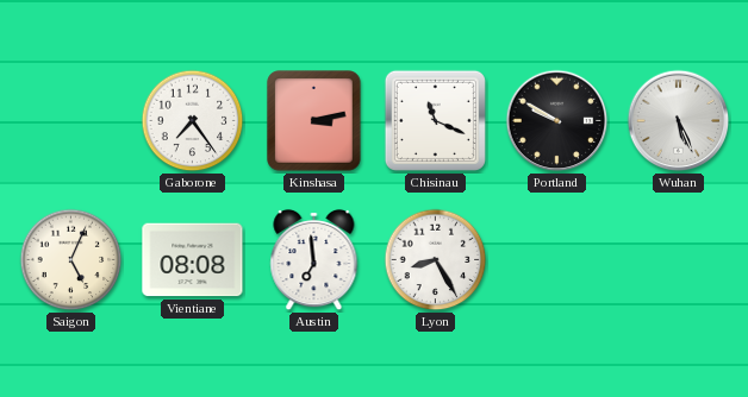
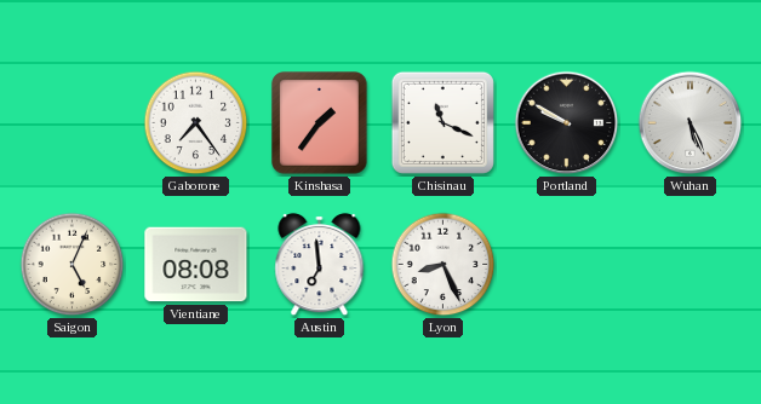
Kinshasa: 3:13 -> 1:36
Lyon: 8:25 -> 8:26
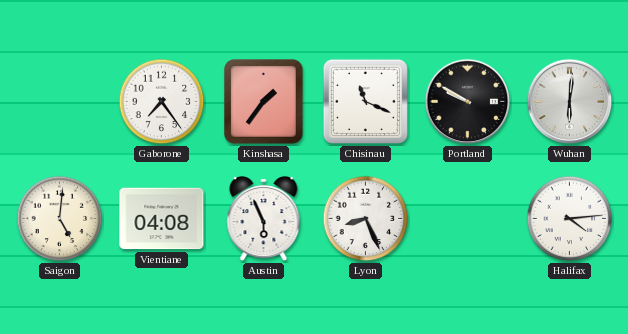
Wuhan: 5:26 -> 6:01
Saigon: 5:04 -> 5:01
Vientiane: 08:08 -> 04:08
Austin: 6:59 -> 5:56
Halifax: none -> 4:14
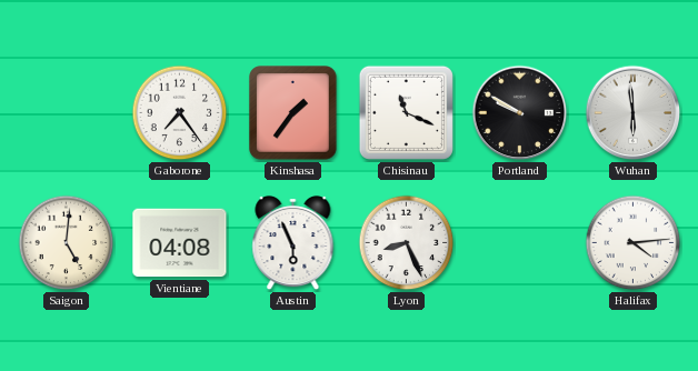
Wuhan: 6:01 -> 5:59
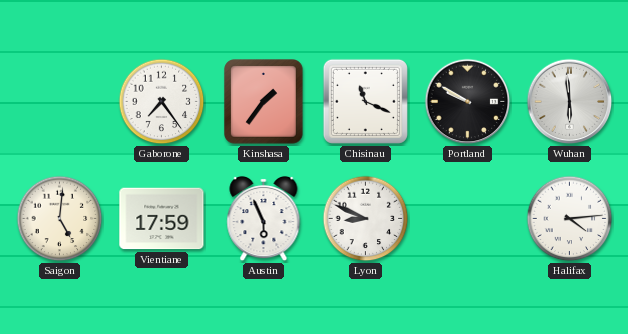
Vientiane: 04:08 -> 17:59
Lyon: 8:26 -> 8:49
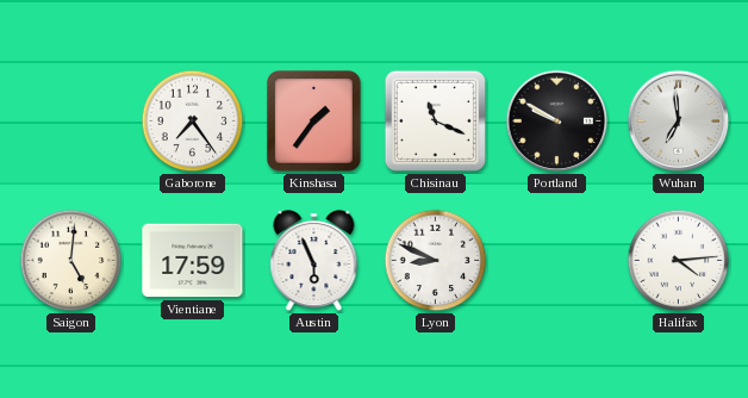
Wuhan: 5:59 -> 6:59
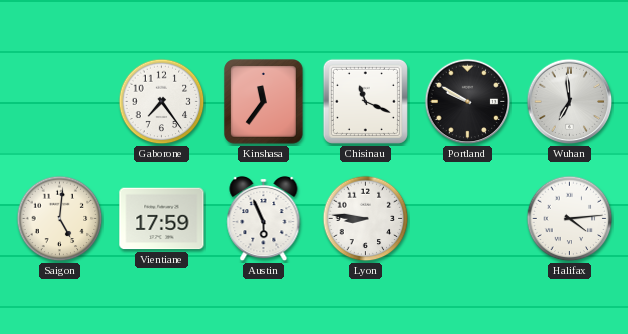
Kinshasa: 1:36 -> 11:36
Lyon: 8:49 -> 8:46
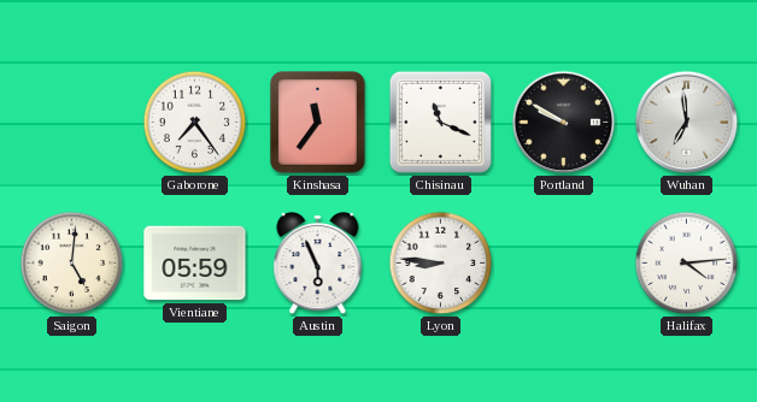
Vientiane: 17:59 -> 05:59
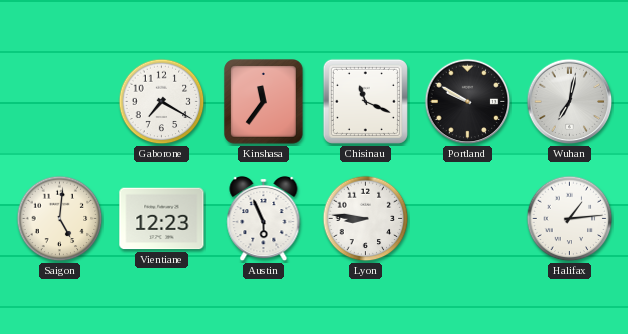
Gaborone: 7:24 -> 7:20
Wuhan: 6:59 -> 7:02
Vientiane: 05:59 -> 12:23
Halifax: 4:14 -> 1:14
